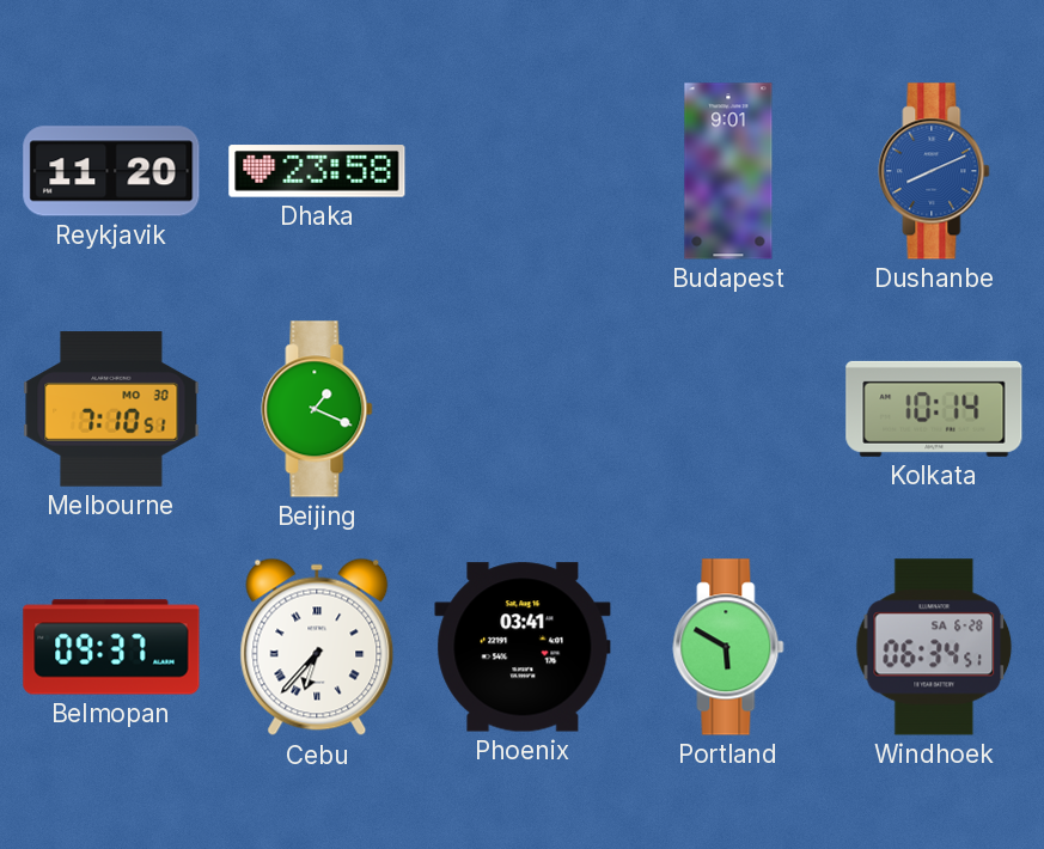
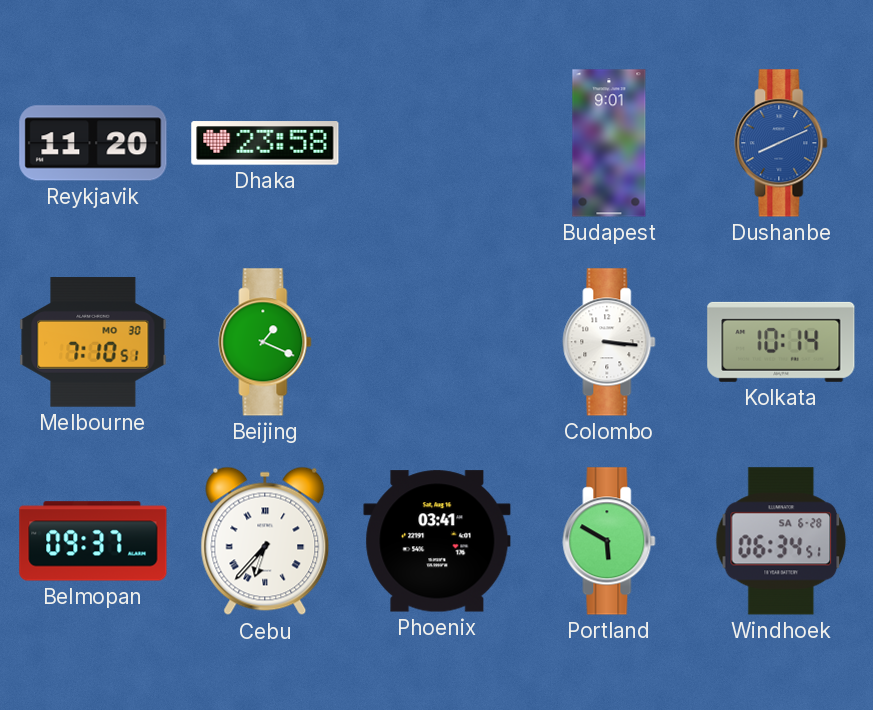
Colombo: none -> 3:16
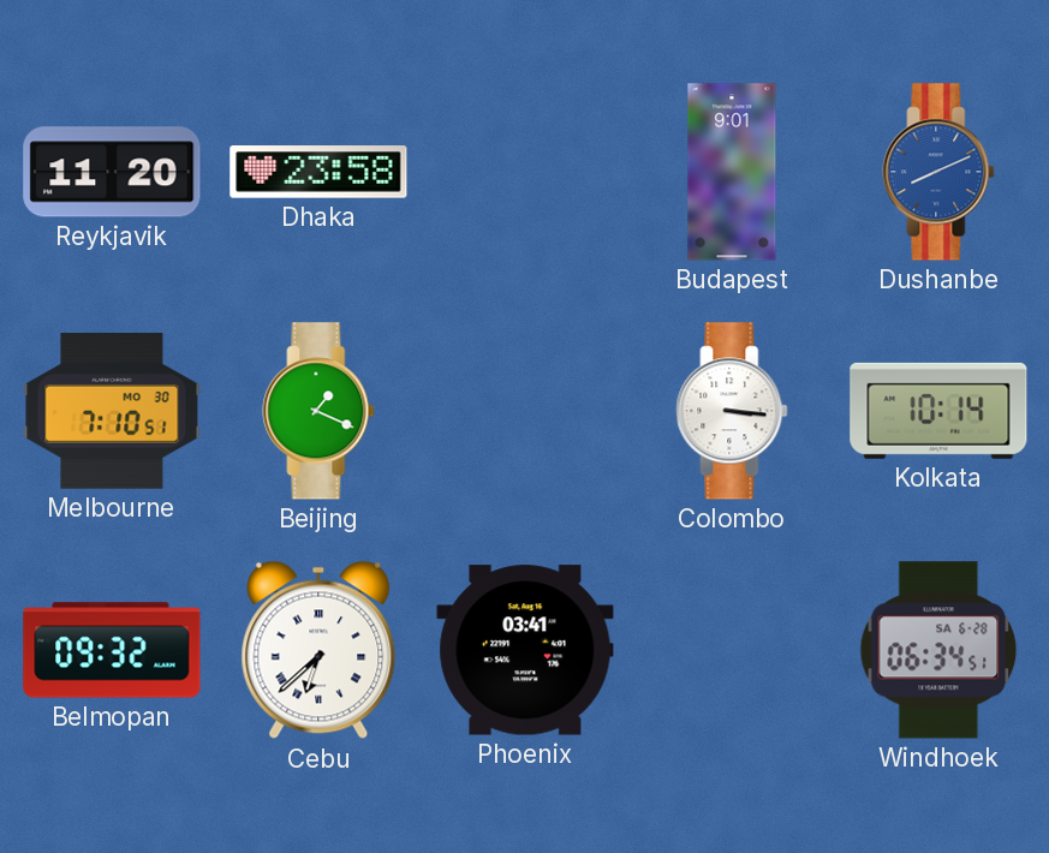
Belmopan: 09:37 -> 09:32
Cebu: 6:37 -> 6:38
Portland: 5:50 -> none
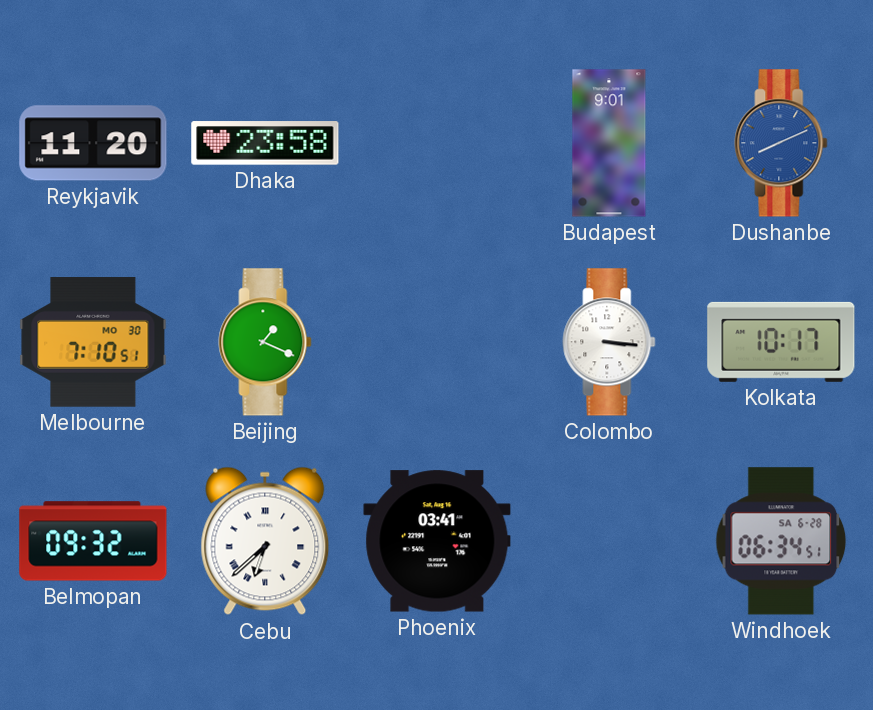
Kolkata: 10:14 -> 10:17
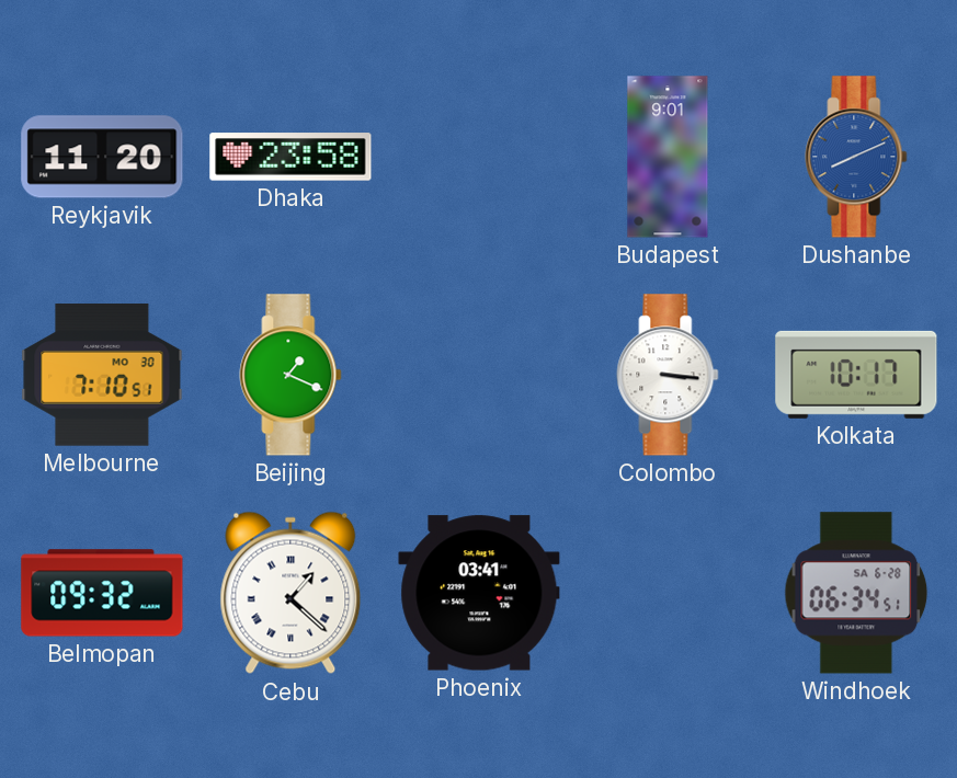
Cebu: 6:38 -> 1:22
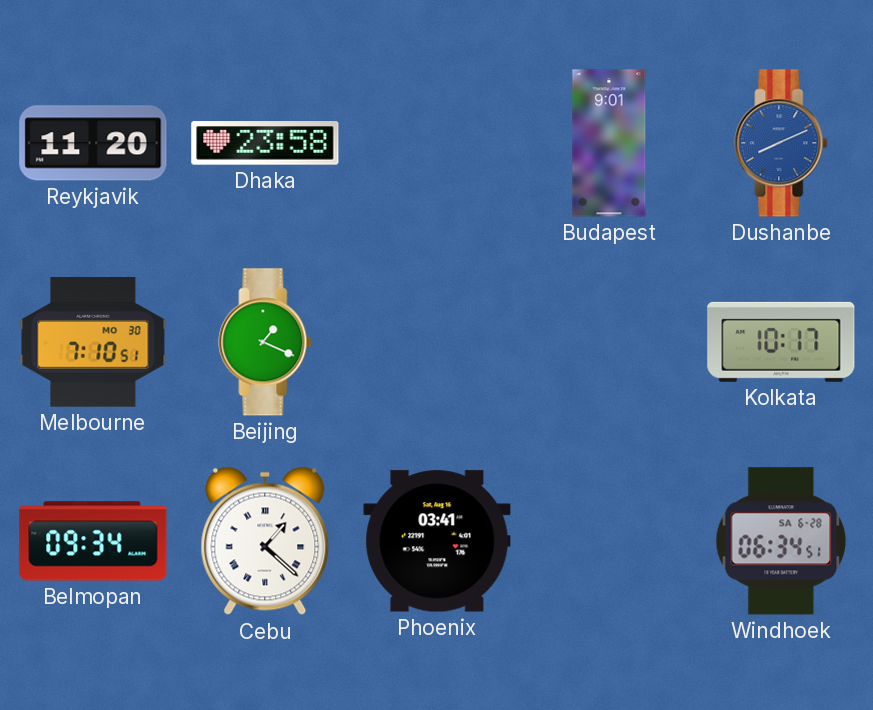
Colombo: 3:16 -> none
Belmopan: 09:32 -> 09:34
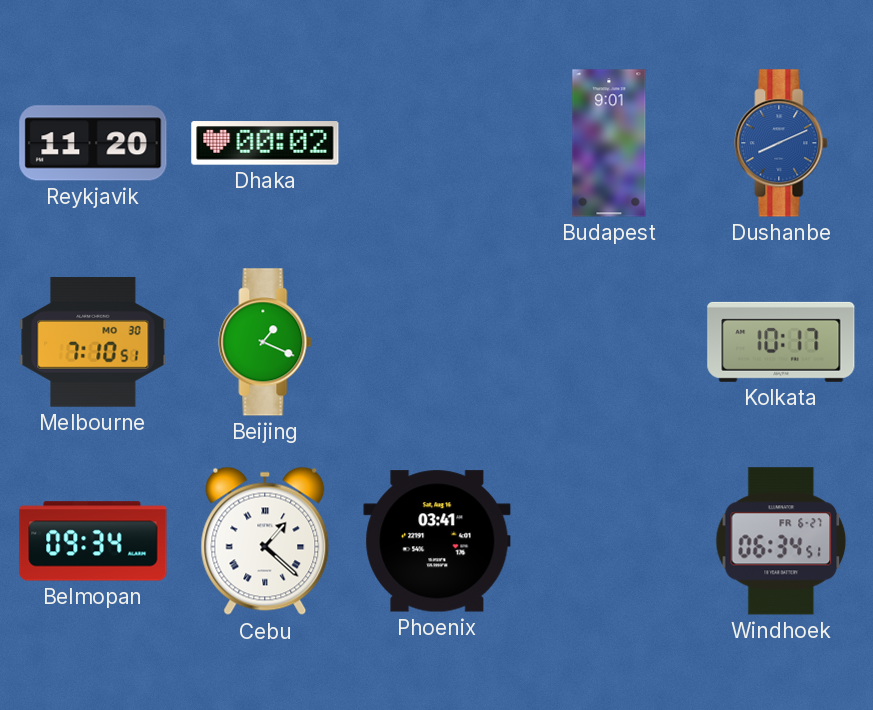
Dhaka: 23:58 -> 00:02
Windhoek date: SA 6-28 -> FR 6-27
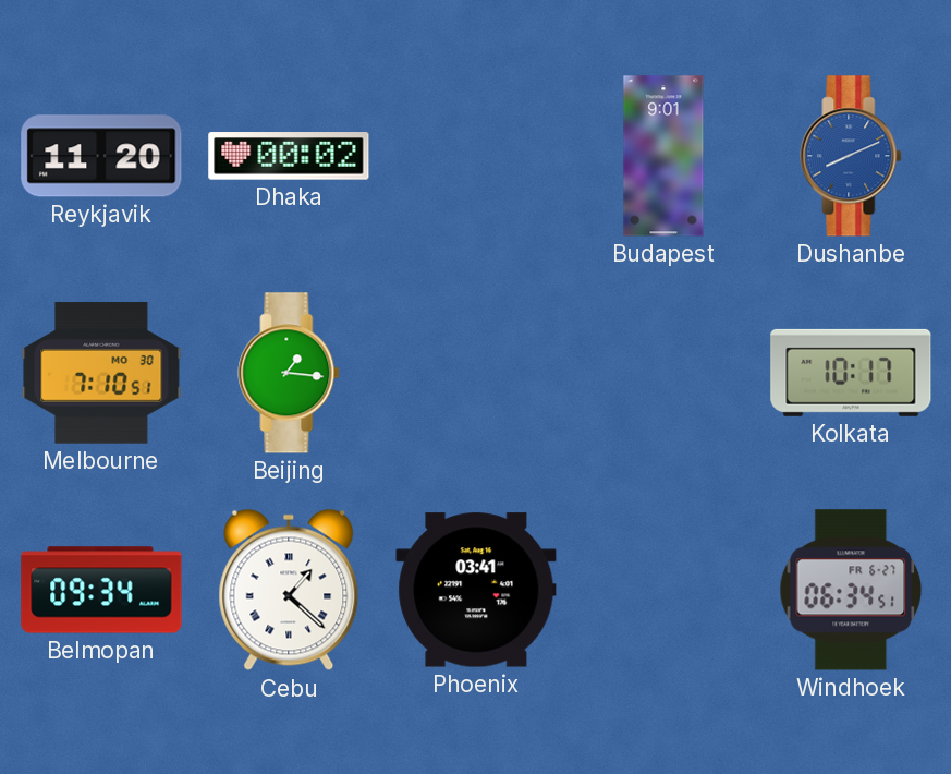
Beijing: 1:19 -> 1:16
